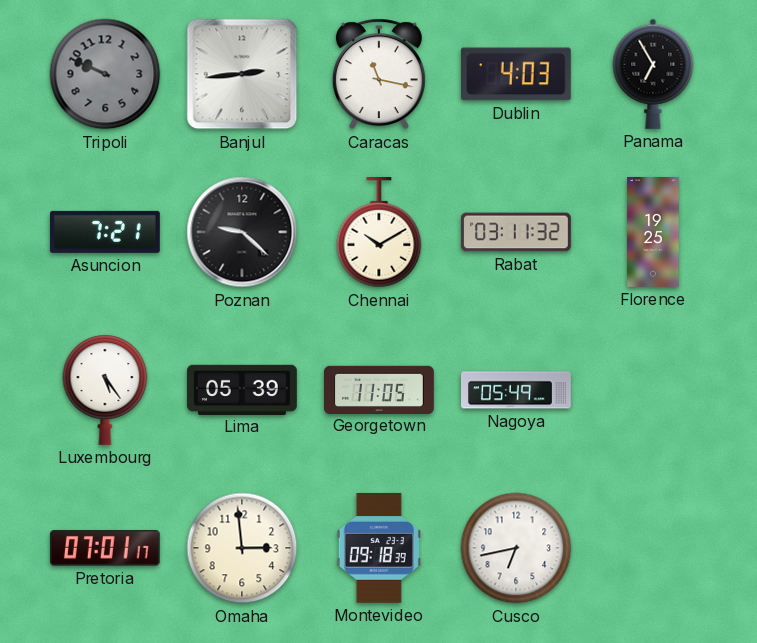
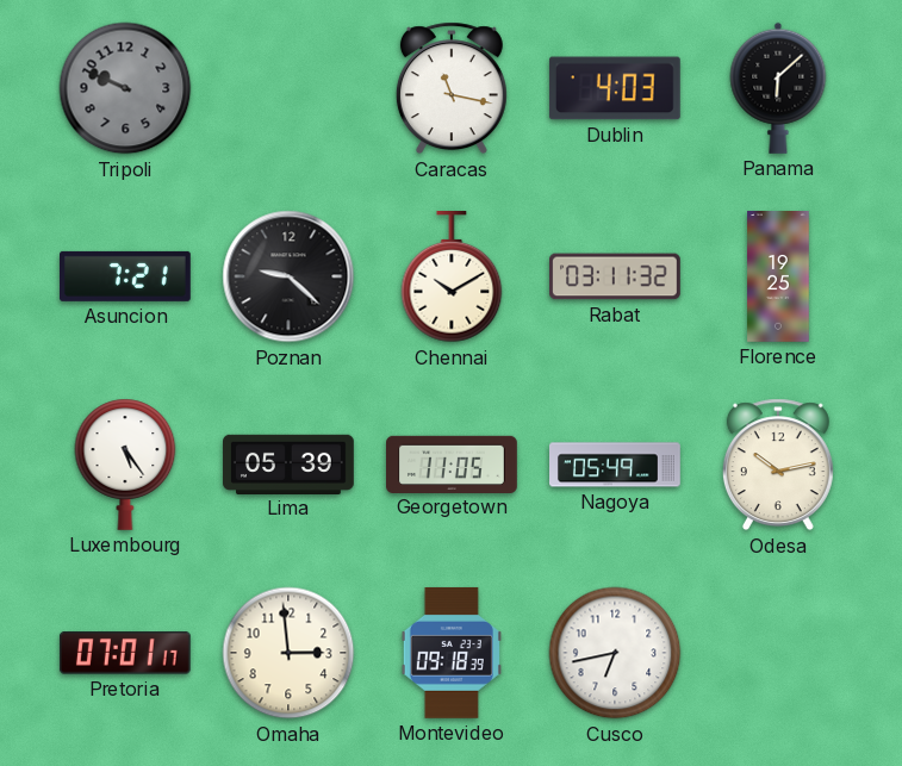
Banjul: 2:44 -> none
Panama: 6:55 -> 6:08
Odesa: none -> 10:13
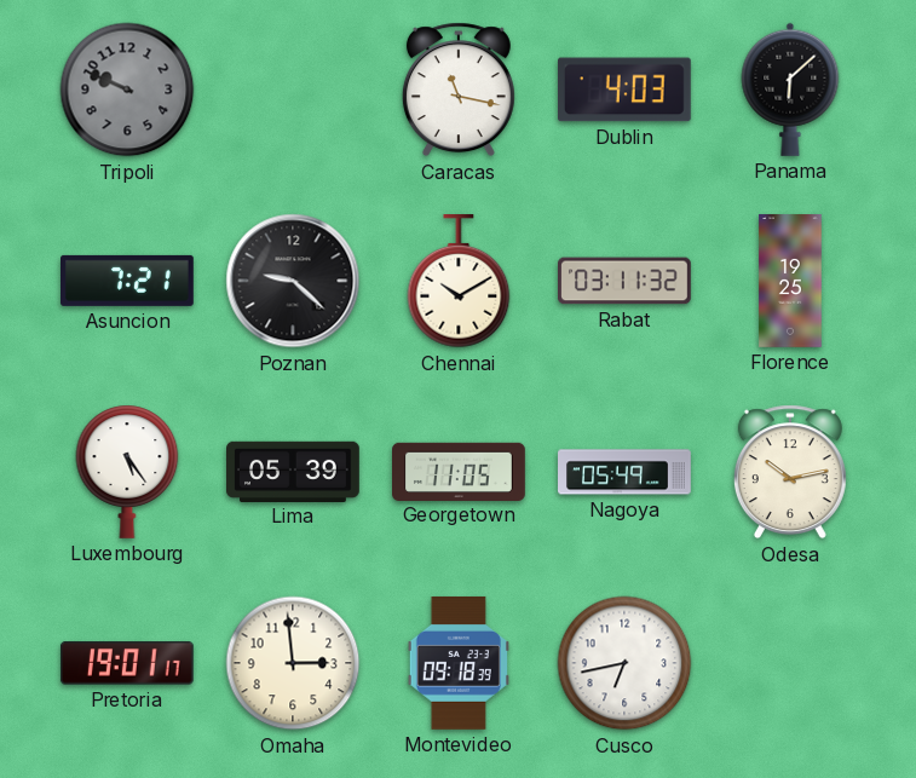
Pretoria: 07:01 -> 19:01
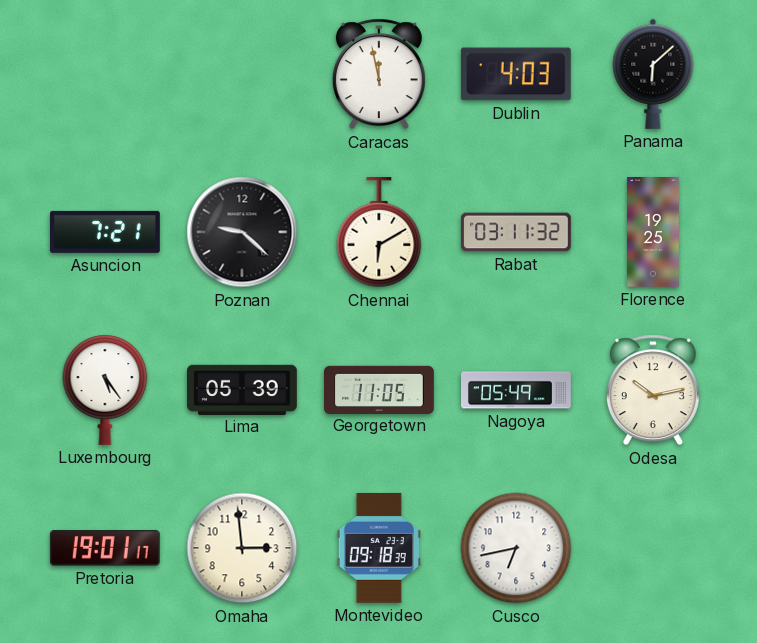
Tripoli: 9:49 -> none
Caracas: 11:17 -> 11:58
Chennai: 10:10 -> 6:10
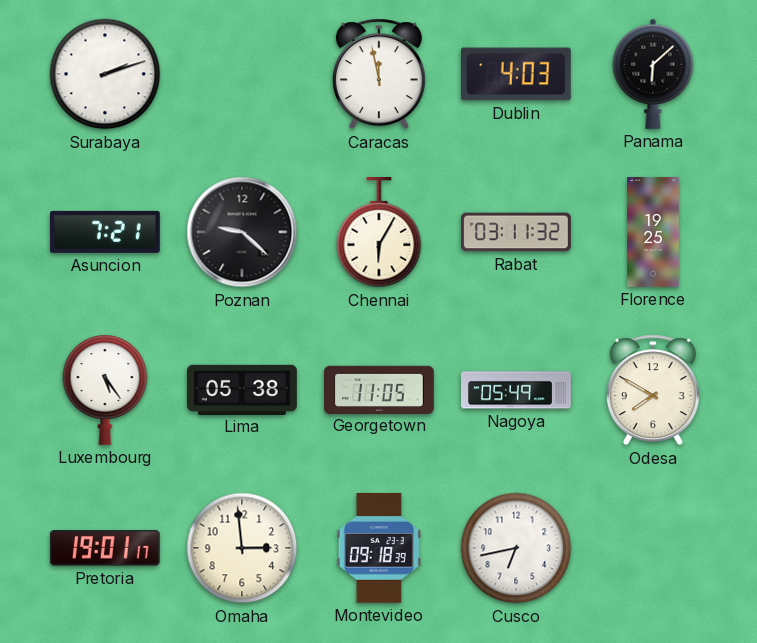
Surabaya: none -> 2:12
Chennai: 6:10 -> 6:05
Lima: 05:39 -> 05:38
Odesa: 10:13 -> 7:50
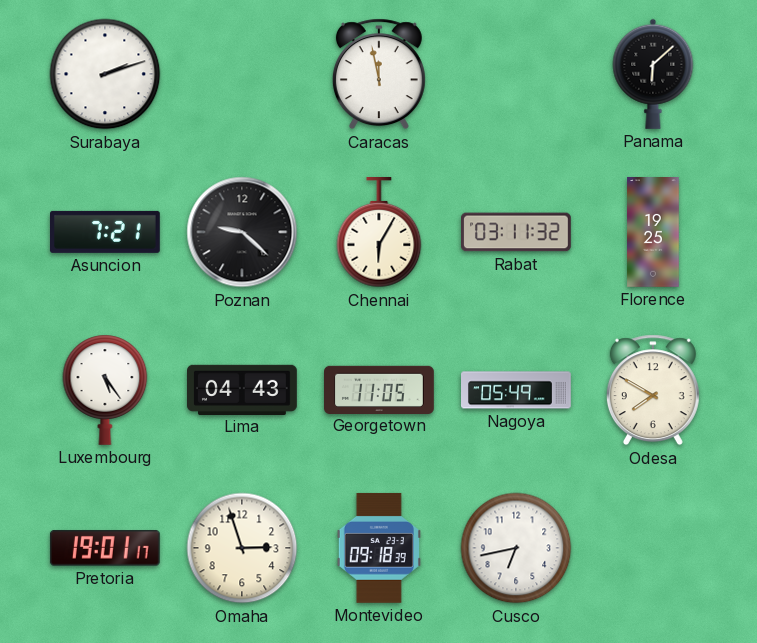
Dublin: 4:03 -> none
Lima: 05:38 -> 04:43
Omaha: 2:59 -> 2:57
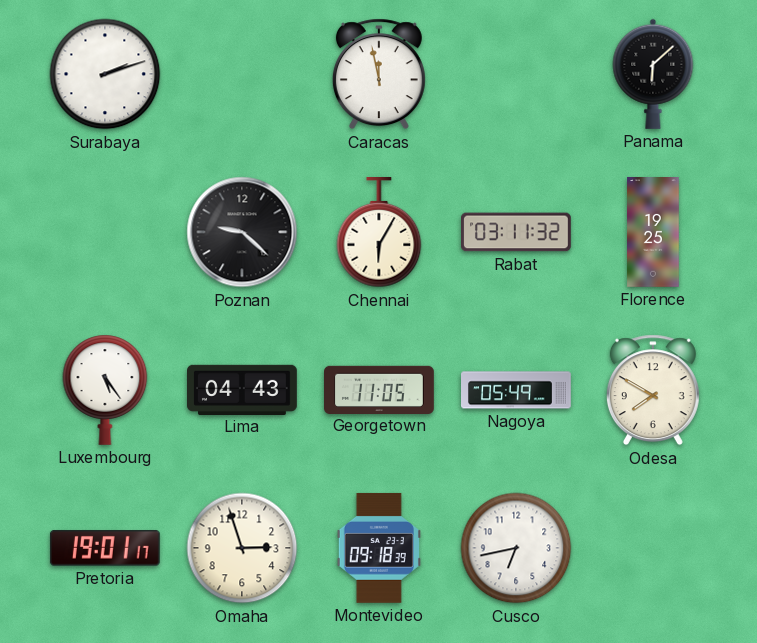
Asuncion: 7:21 -> none
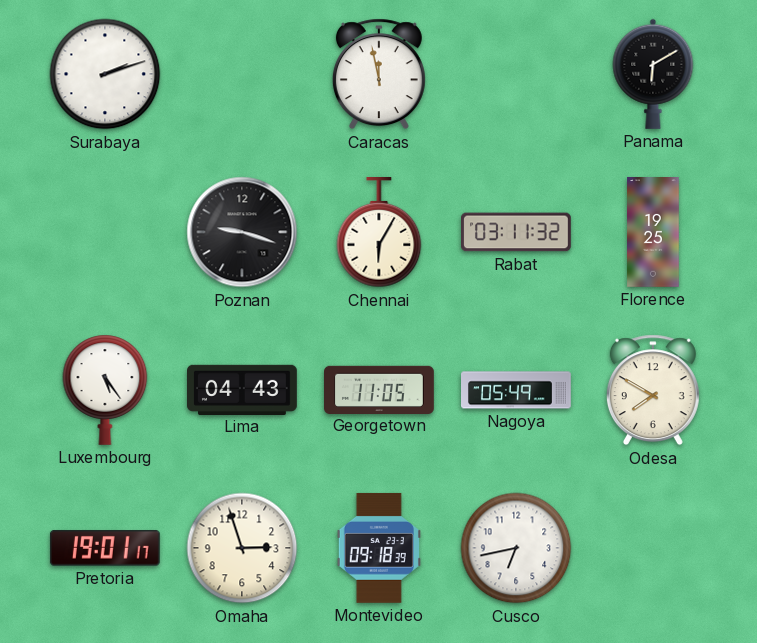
Panama: 6:08 -> 6:10
Poznan: 9:22 -> 9:18
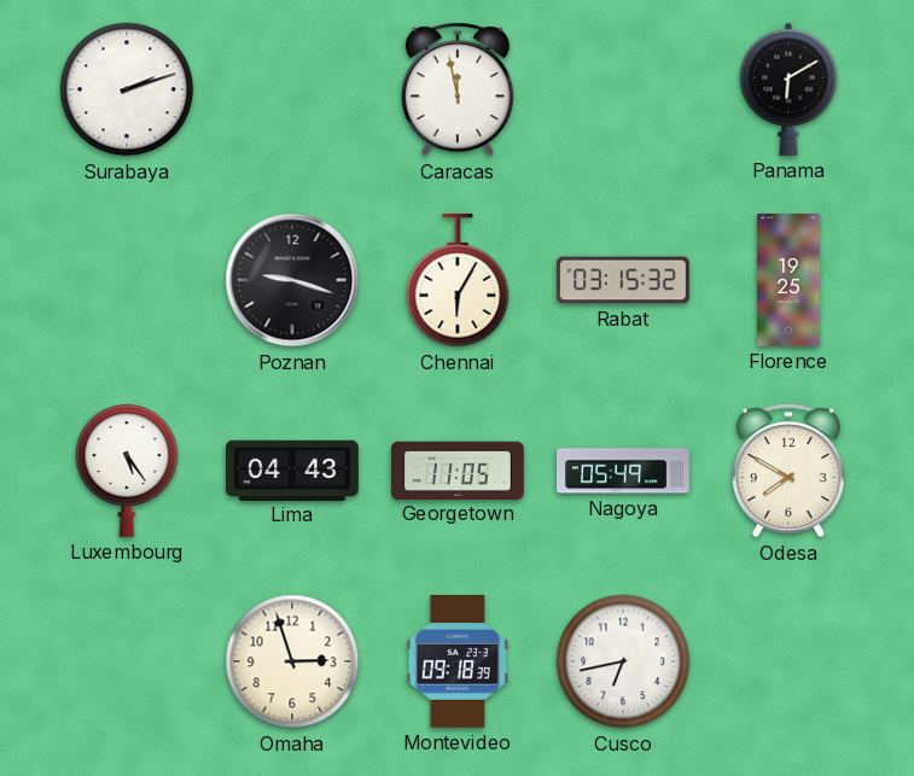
Rabat: 03:11 -> 03:15
Pretoria: 19:01 -> none
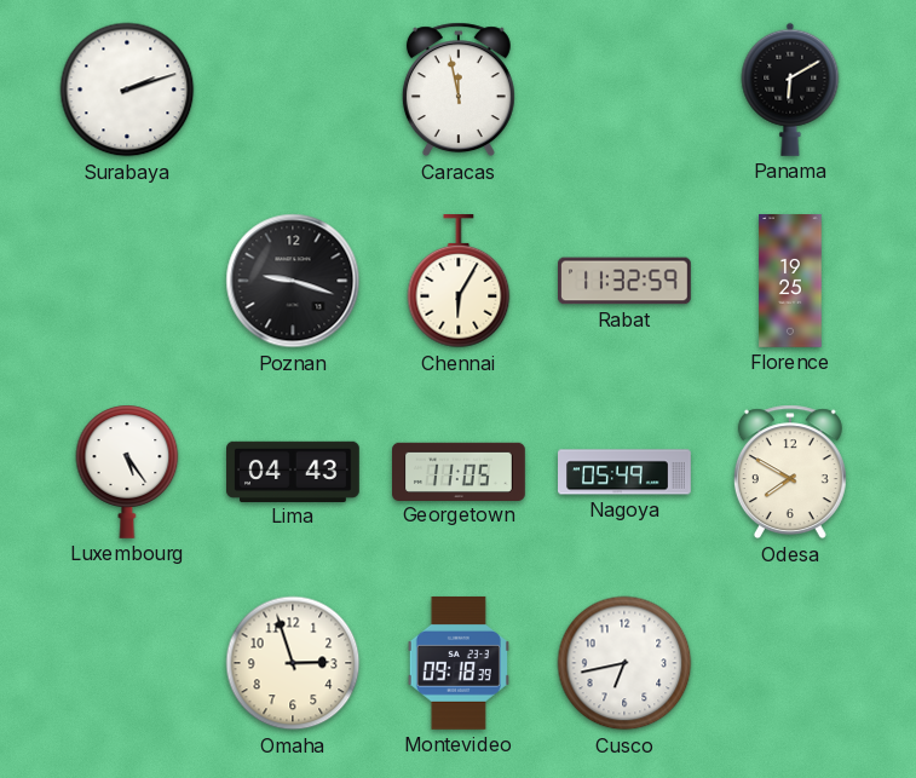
Rabat: 03:15 -> 11:32
